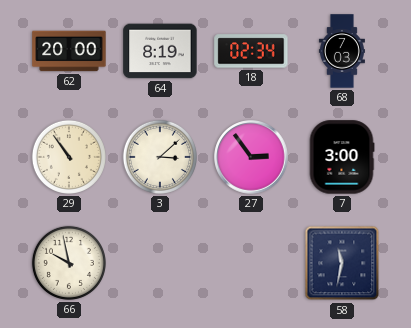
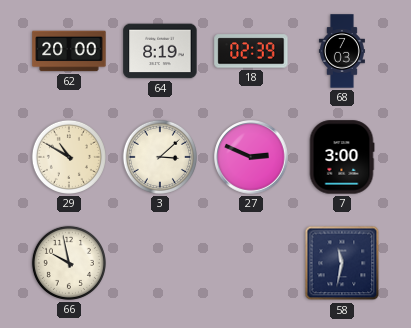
18: 02:34 -> 02:39
29: 10:54 -> 10:50
27: 2:54 -> 2:49
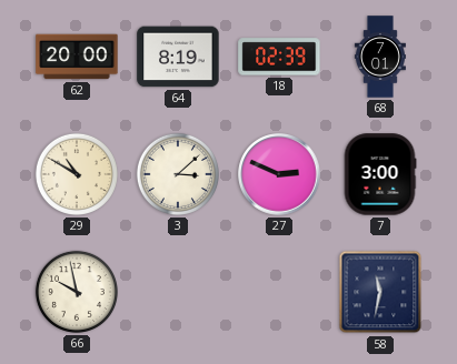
68: 7:03 -> 7:01
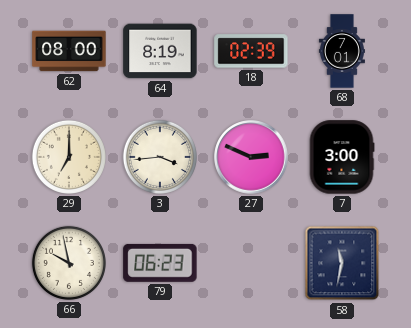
62: 20:00 -> 08:00
29: 10:50 -> 7:00
3: 3:08 -> 3:44
79: none -> 06:23
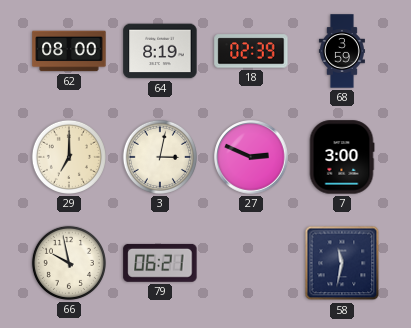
68: 7:01 -> 3:59
3: 3:44 -> 3:02
79: 06:23 -> 06:21
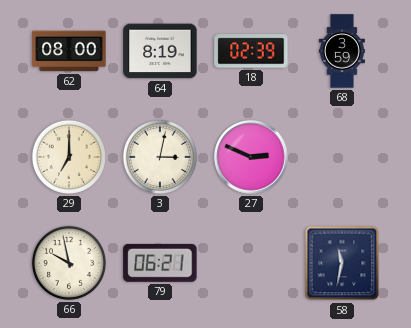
7: 3:00 -> none
